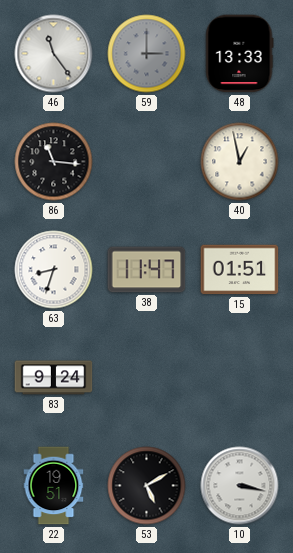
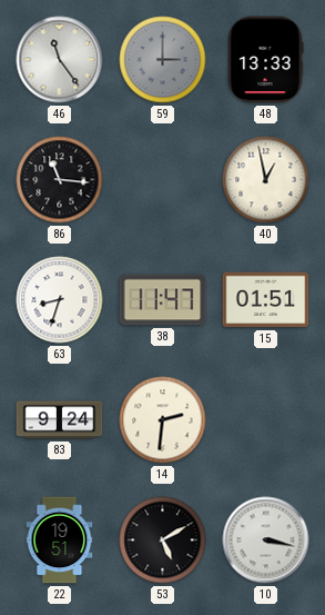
14: none -> 2:31
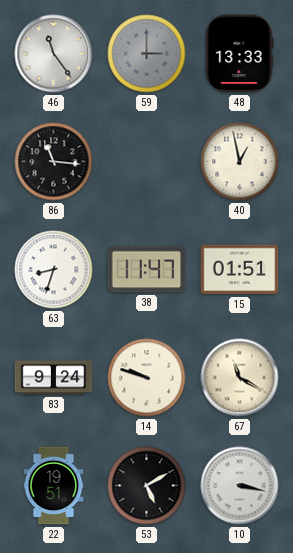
14: 2:31 -> 9:48
67: none -> 11:20
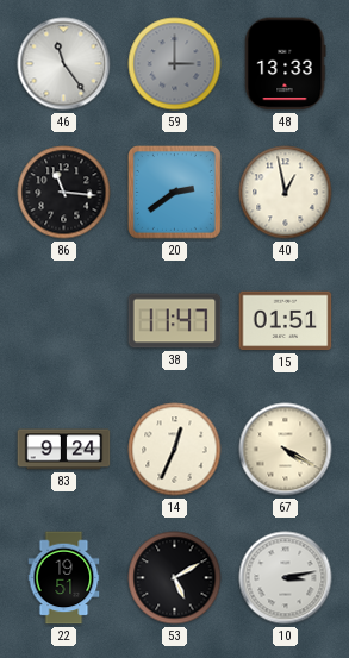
20: none -> 2:39
63: 8:33 -> none
14: 9:48 -> 12:34
67: 11:20 -> 4:20
10: 3:17 -> 3:13
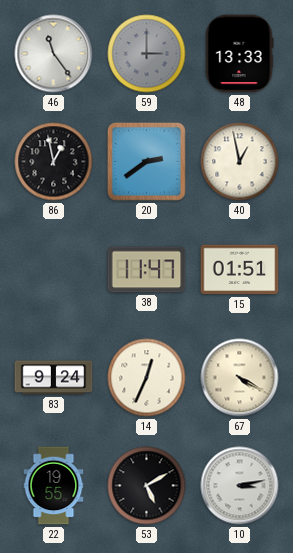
86: 11:16 -> 12:58
22: 19:51 -> 19:55
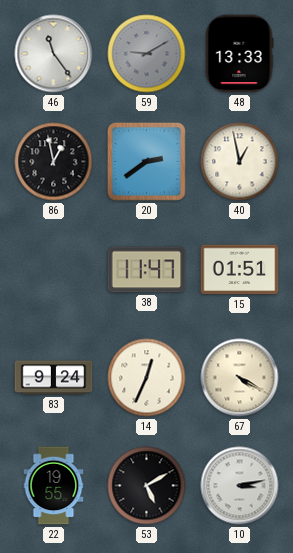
59: 3:00 -> 9:10
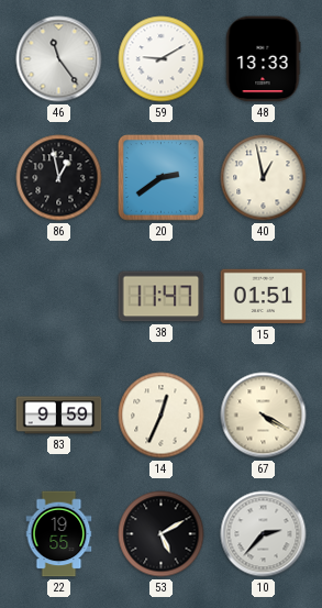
59 dial: grey -> white
83: 9:24 -> 9:59
10: 3:13 -> 2:37
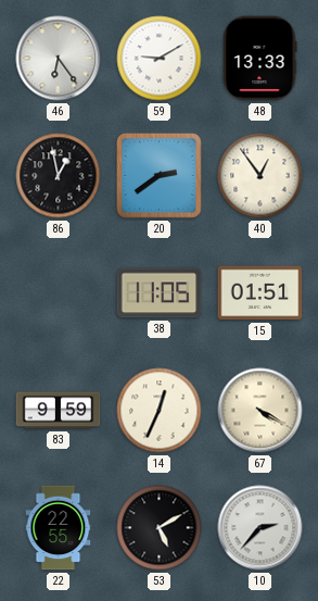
46: 11:24 -> 6:24
40: 12:58 -> 12:54
38: 11:47 -> 11:05
22: 19:55 -> 22:55
